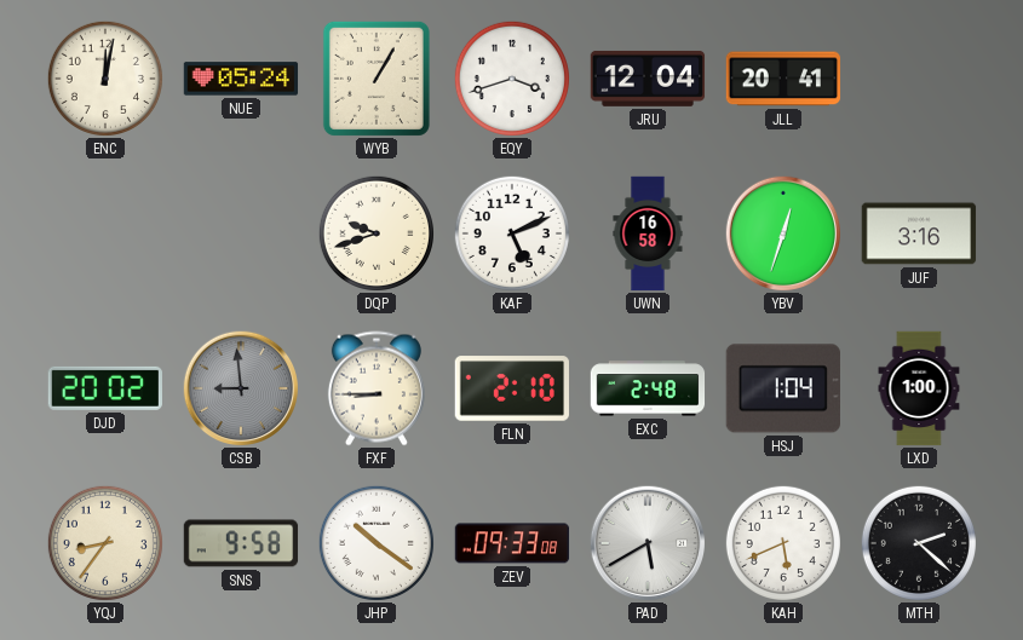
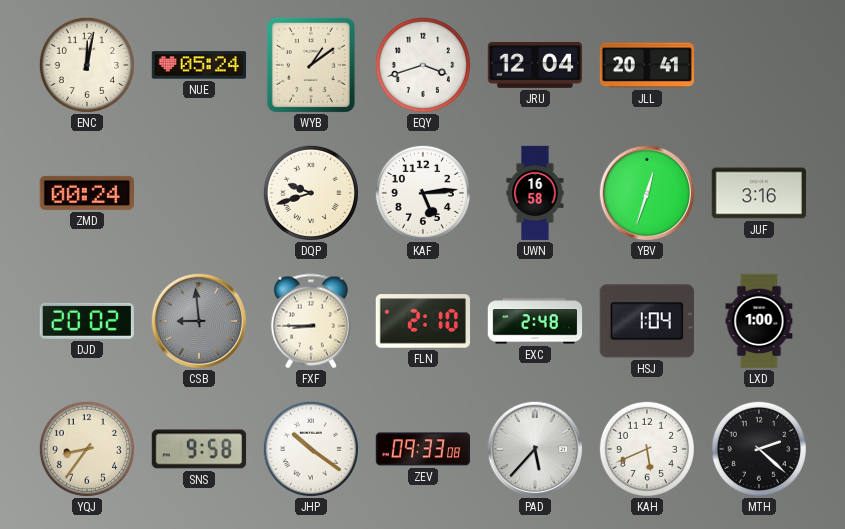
WYB: 1:05 -> 1:09
ZMD: none -> 00:24
KAF: 5:11 -> 5:14
PAD: 5:40 -> 5:37
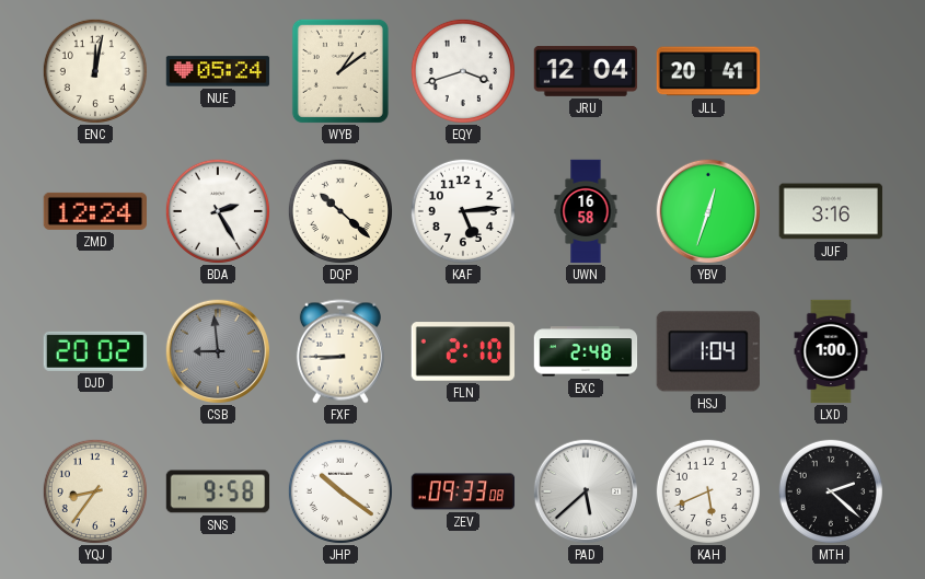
ZMD: 00:24 -> 12:24
BDA: none -> 2:25
DQP: 9:42 -> 10:22
PAD: 5:37 -> 5:38
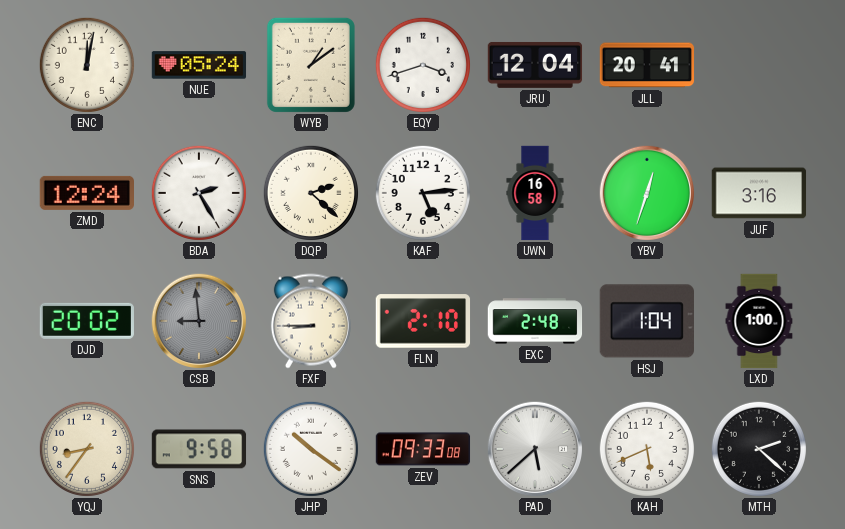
DQP: 10:22 -> 2:22
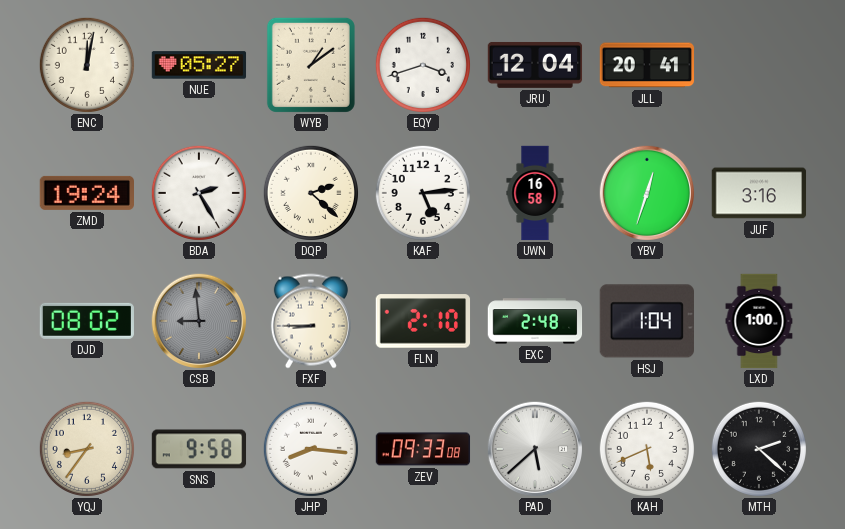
NUE: 05:24 -> 05:27
ZMD: 12:24 -> 19:24
DJD: 20:02 -> 08:02
JHP: 10:21 -> 8:16
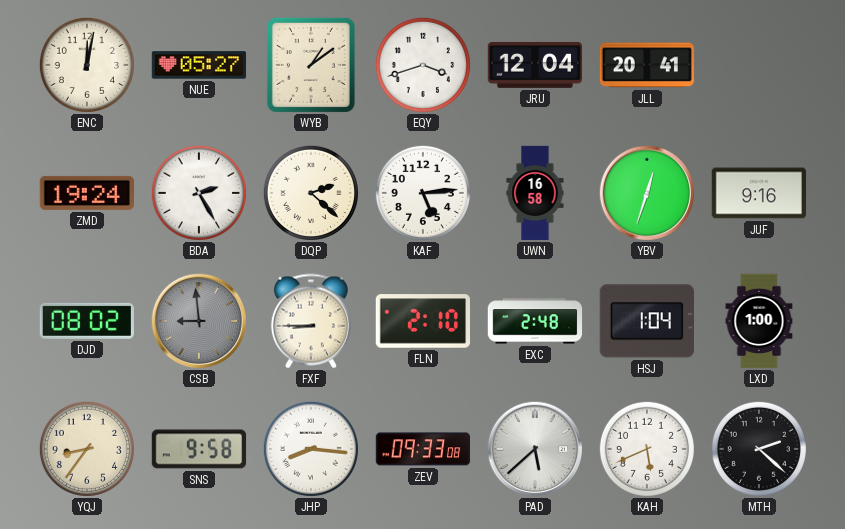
JUF: 3:16 -> 9:16
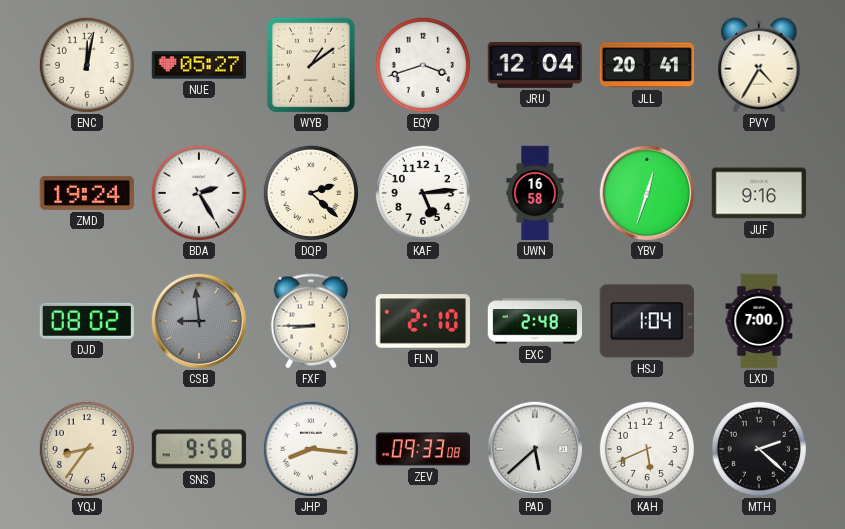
PVY: none -> 4:35
LXD: 1:00 -> 7:00
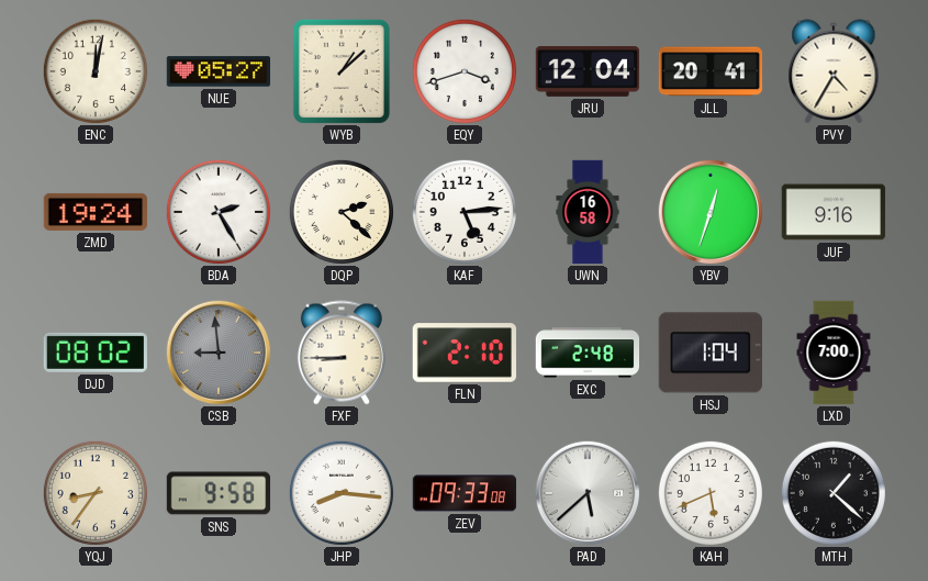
WYB: 1:09 -> 1:08
MTH: 2:22 -> 1:22
